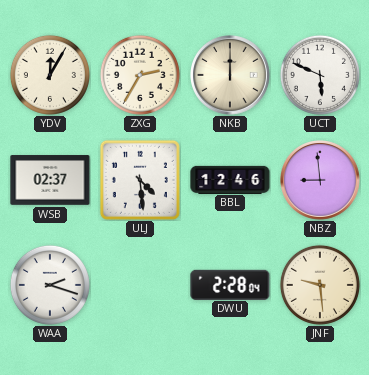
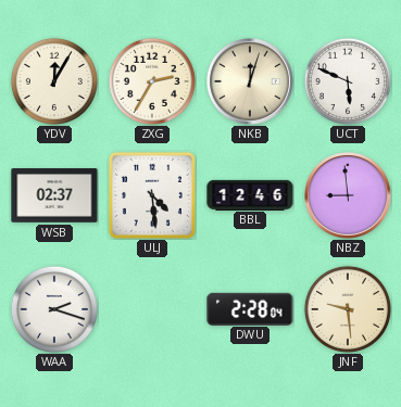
NKB: 12:00 -> 12:03
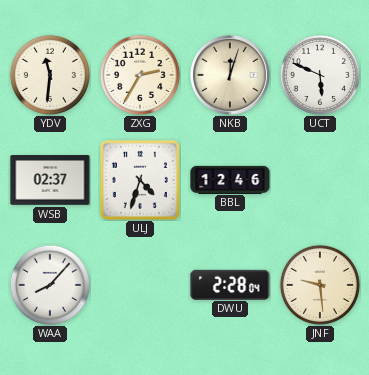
YDV: 12:05 -> 11:31
ULJ: 4:29 -> 4:33
NBZ: 8:59 -> none
WAA: 2:18 -> 8:07
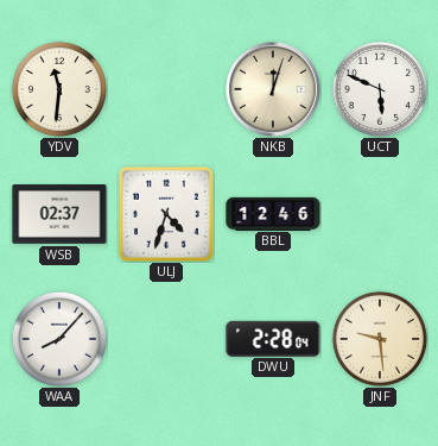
ZXG: 2:35 -> none
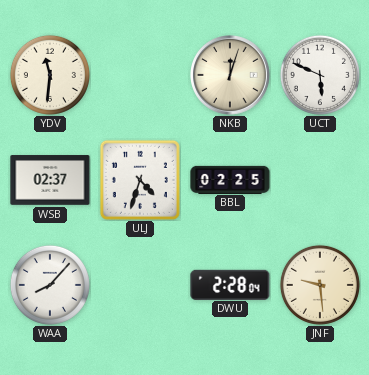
BBL: 12:46 -> 02:25
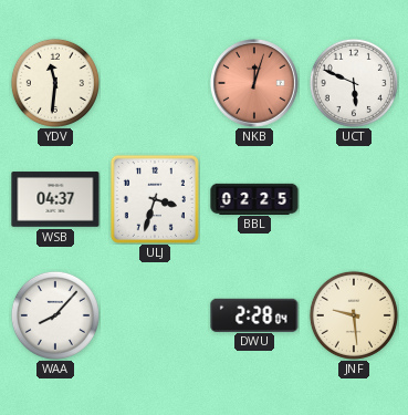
NKB dial: cream -> salmon
WSB: 02:37 -> 04:37
ULJ: 4:33 -> 3:33
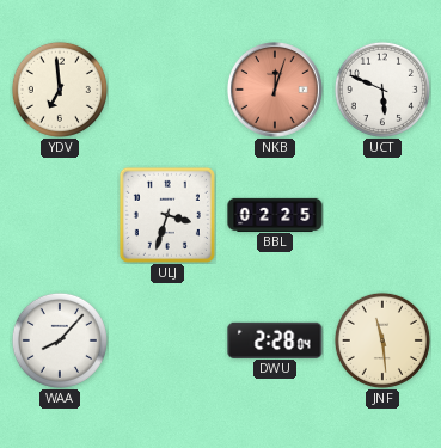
YDV: 11:31 -> 6:59
WSB: 04:37 -> none
JNF: 9:29 -> 11:29
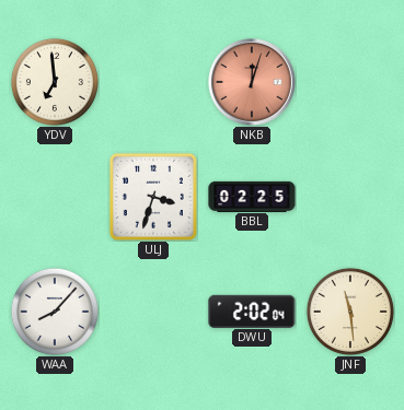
UCT: 5:49 -> none
DWU: 2:28 -> 2:02
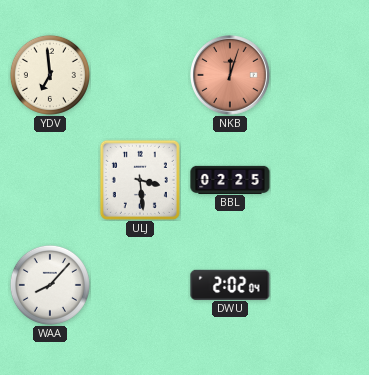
ULJ: 3:33 -> 3:29
JNF: 11:29 -> none
